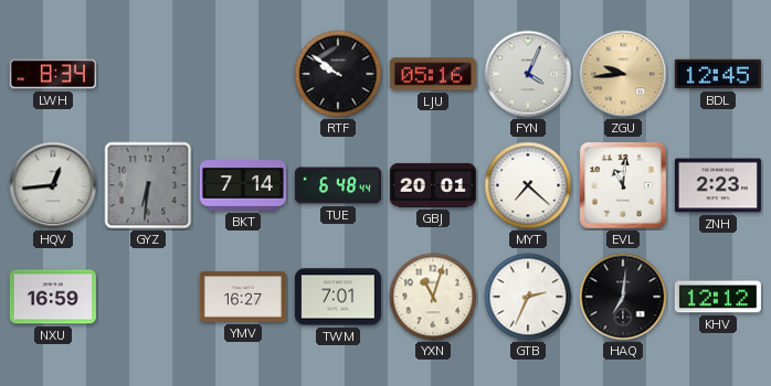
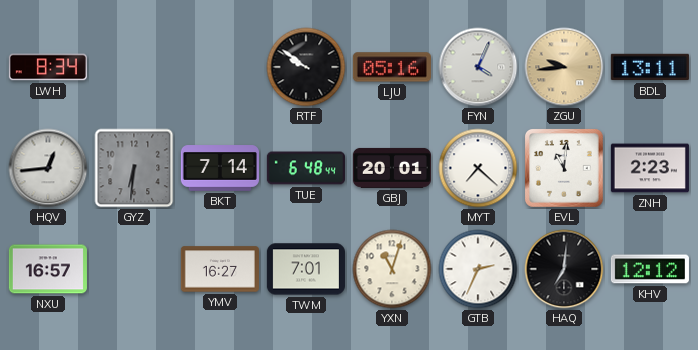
BDL: 12:45 -> 13:11
NXU: 16:59 -> 16:57
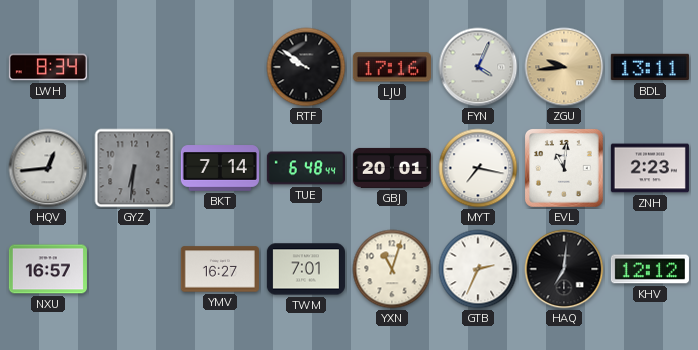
LJU: 05:16 -> 17:16
MYT: 7:22 -> 7:17
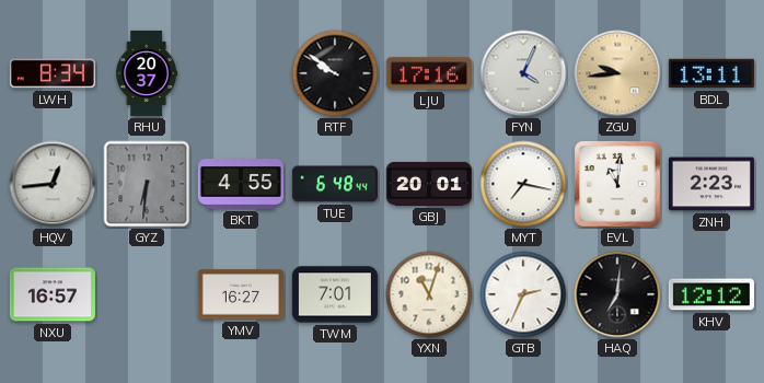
RHU: none -> 20:37
BKT: 7:14 -> 4:55
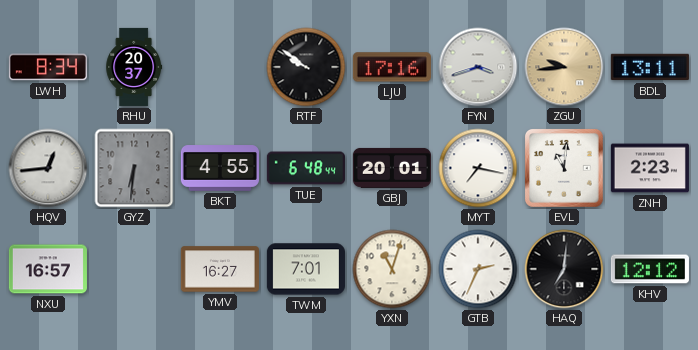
FYN: 4:04 -> 3:42
